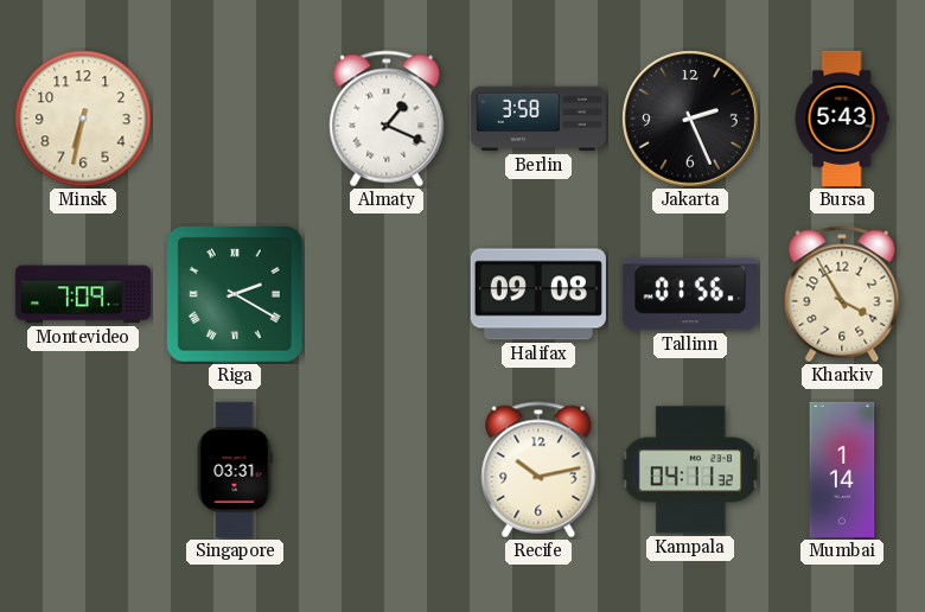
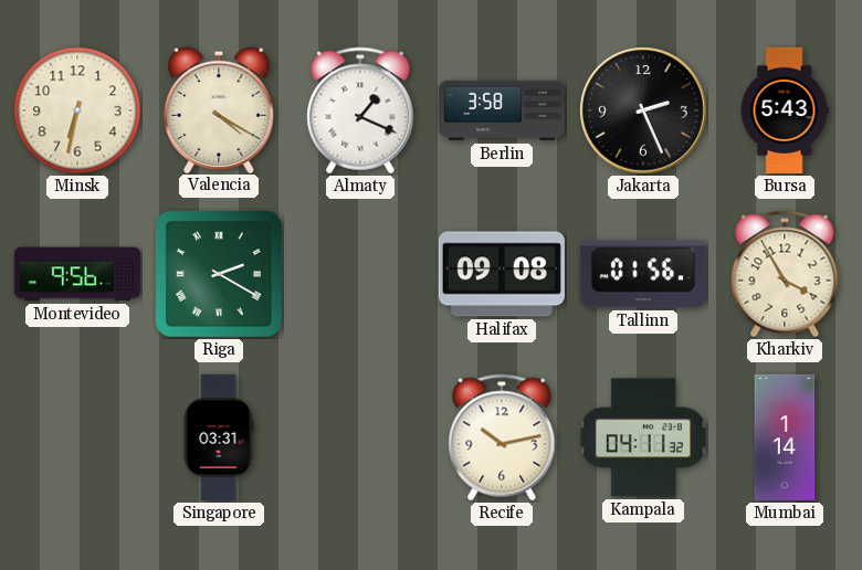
Valencia: none -> 4:20
Montevideo: 7:09 -> 9:56
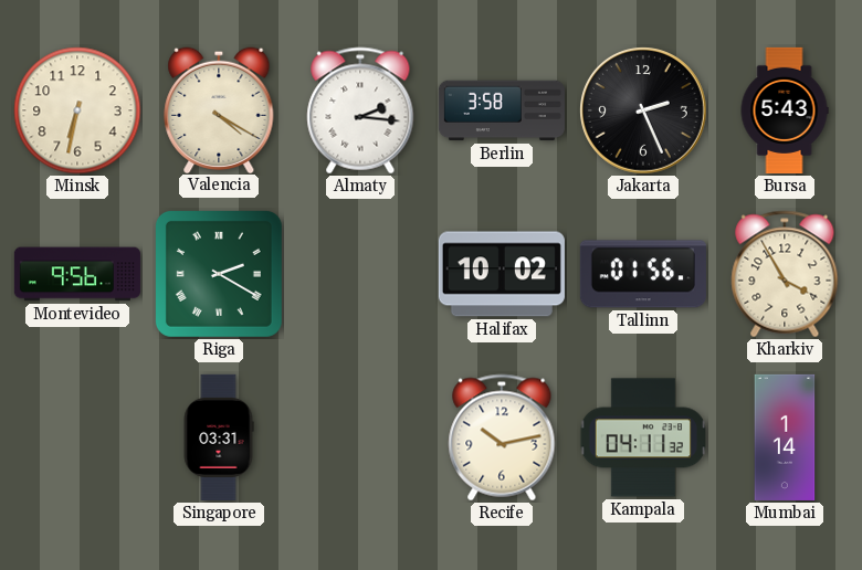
Almaty: 1:19 -> 2:16
Halifax: 09:08 -> 10:02
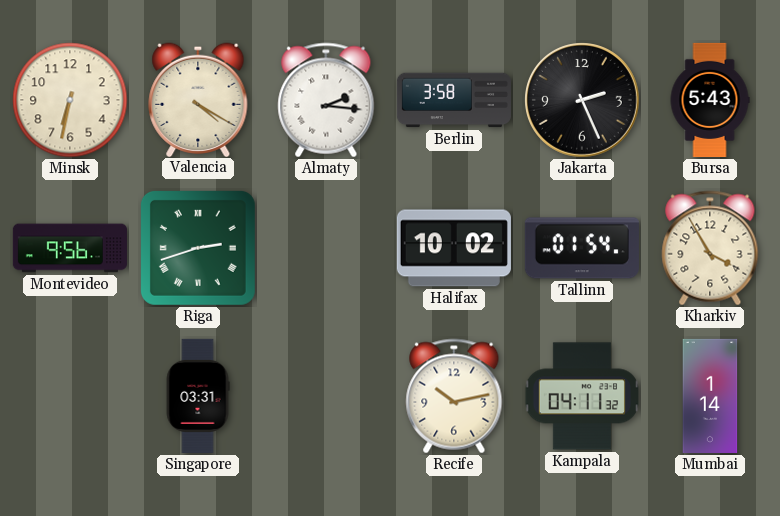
Riga: 2:20 -> 2:42
Tallinn: 01:56 -> 01:54
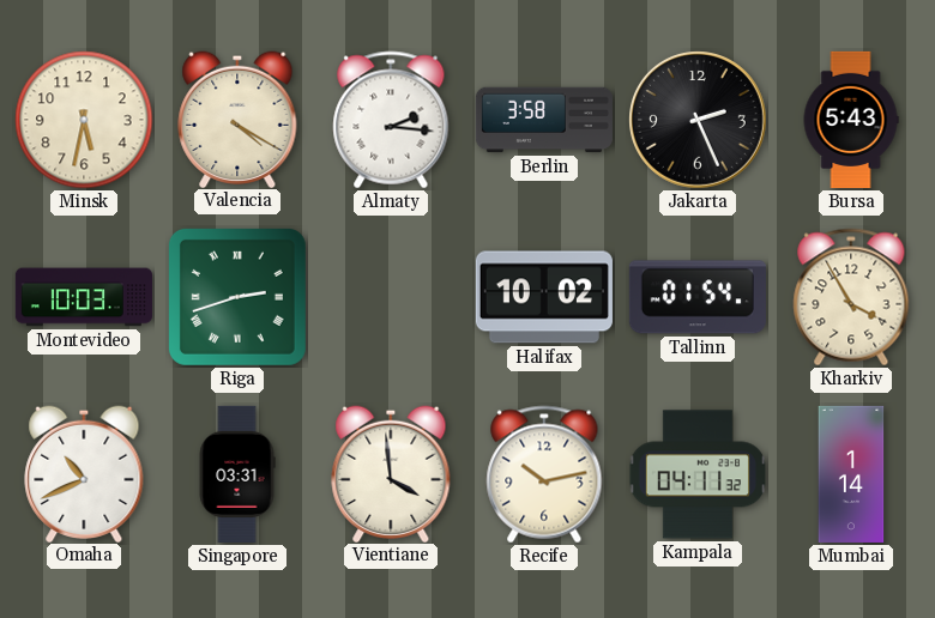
Minsk: 6:32 -> 5:32
Montevideo: 9:56 -> 10:03
Omaha: none -> 10:41
Vientiane: none -> 3:59
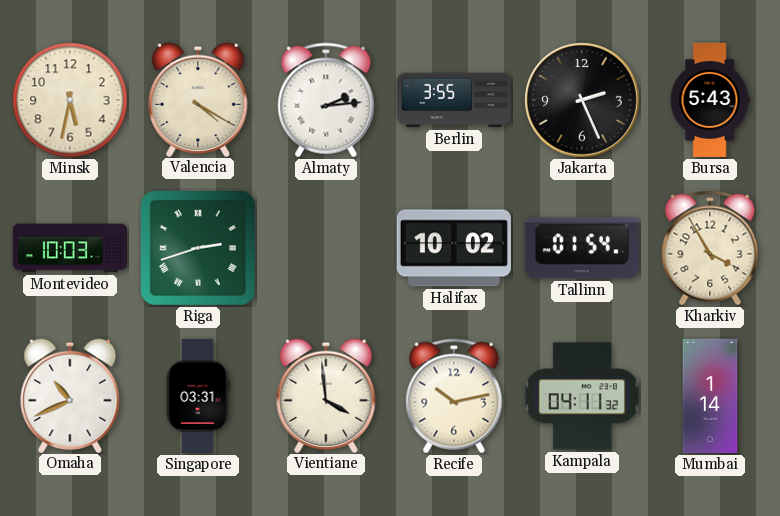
Almaty: 2:16 -> 2:14
Berlin: 3:58 -> 3:55
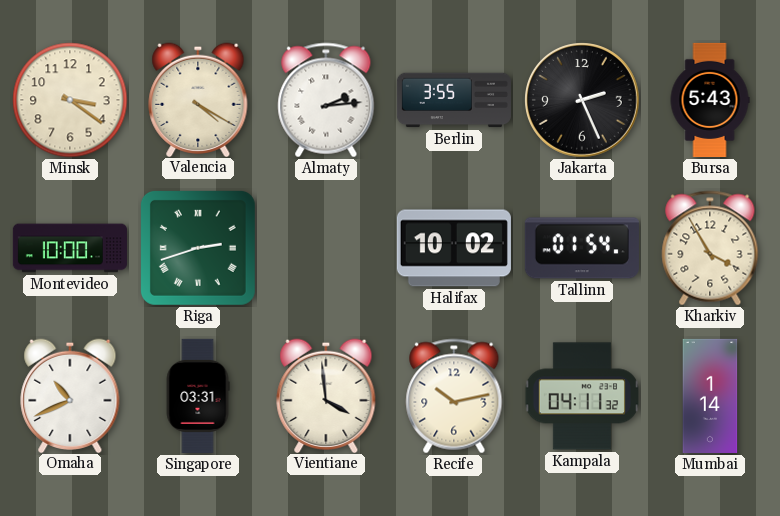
Minsk: 5:32 -> 3:21
Montevideo: 10:03 -> 10:00
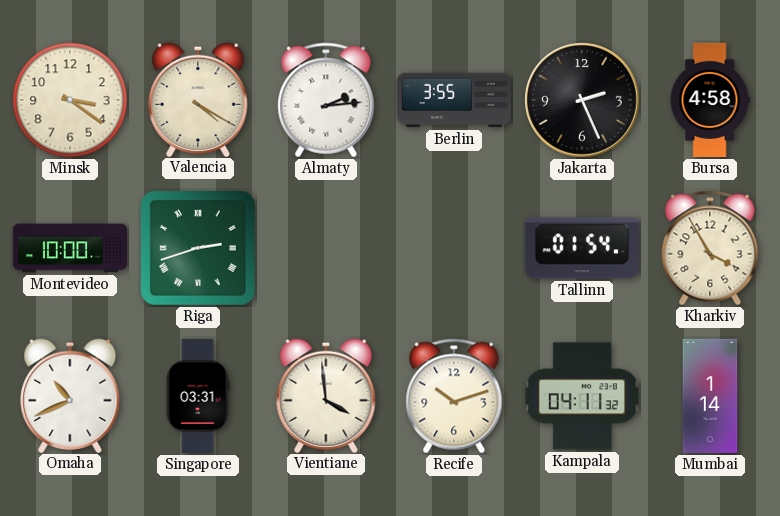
Bursa: 5:43 -> 4:58
Halifax: 10:02 -> none
Recife: 10:13 -> 10:12
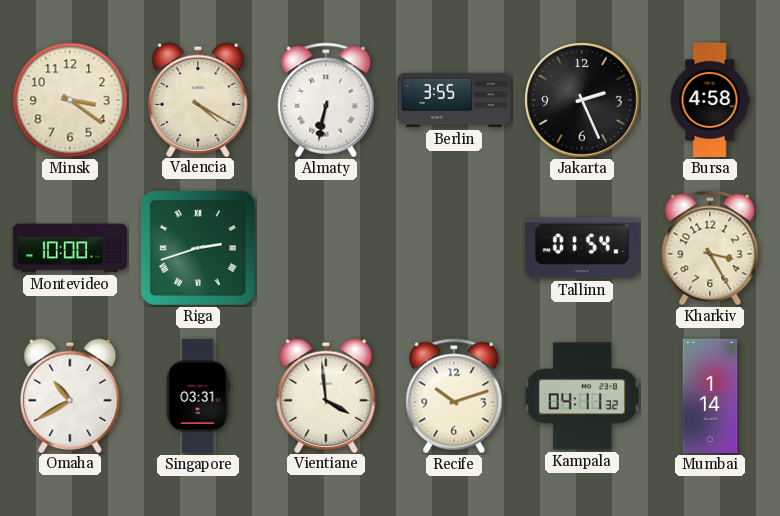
Almaty: 2:14 -> 6:32
Kharkiv: 3:55 -> 3:25
Omaha: 10:41 -> 10:40
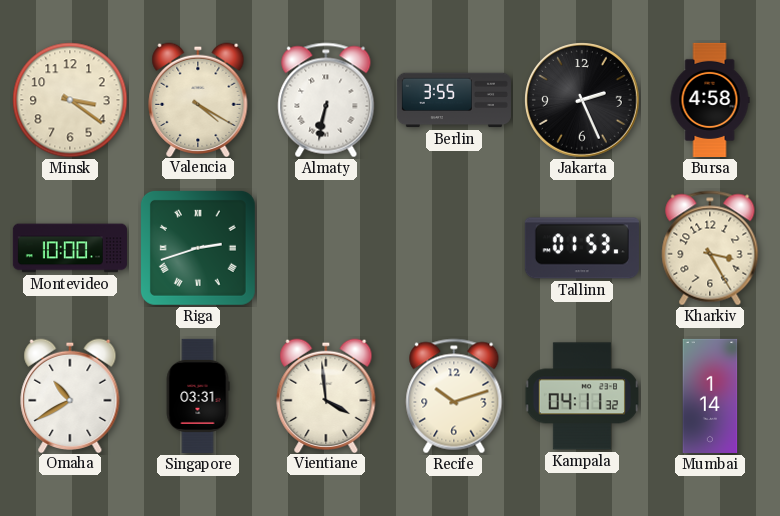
Tallinn: 01:54 -> 01:53
